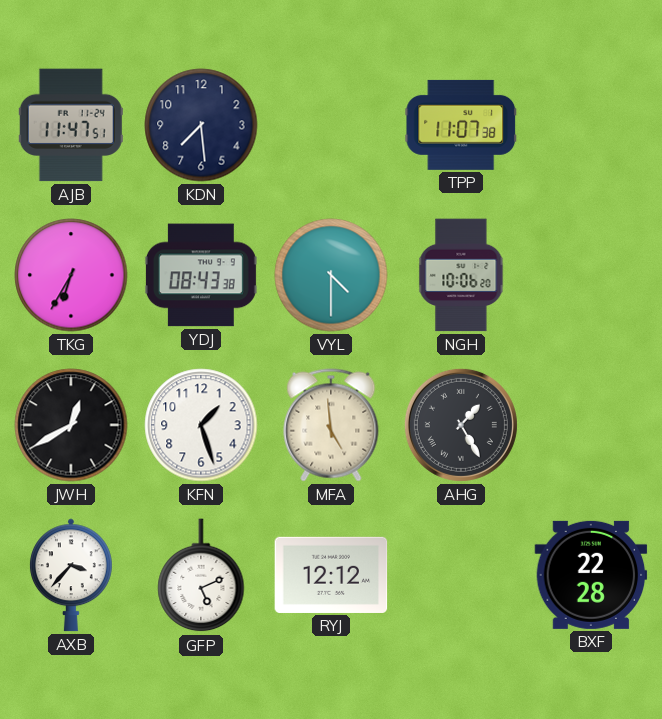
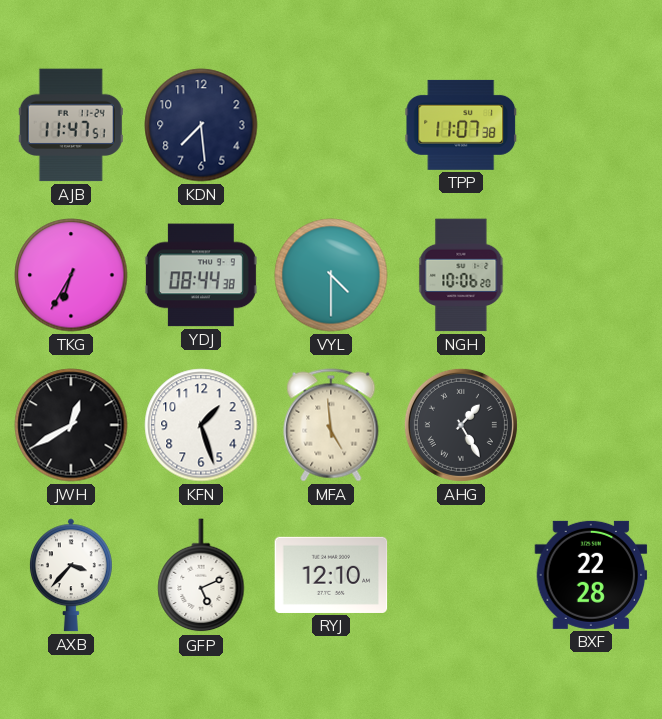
YDJ: 08:43 -> 08:44
RYJ: 12:12 -> 12:10
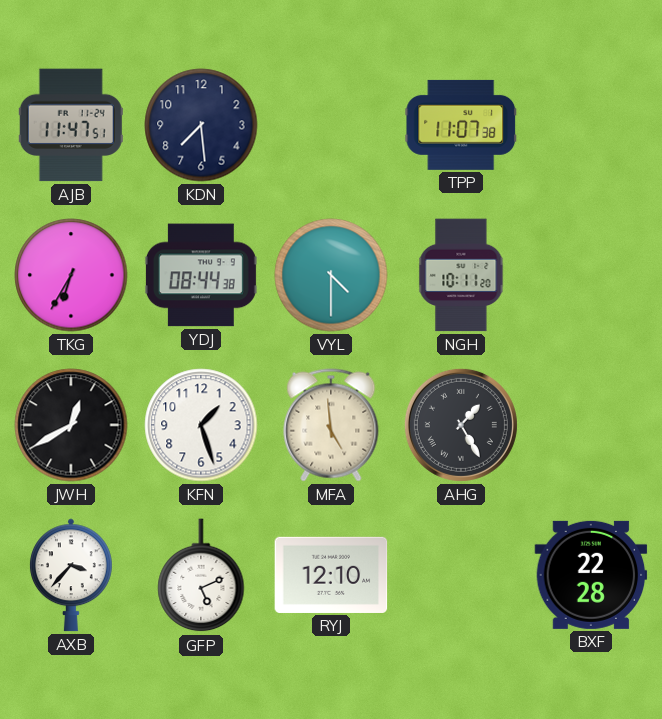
NGH: 10:06 -> 10:11
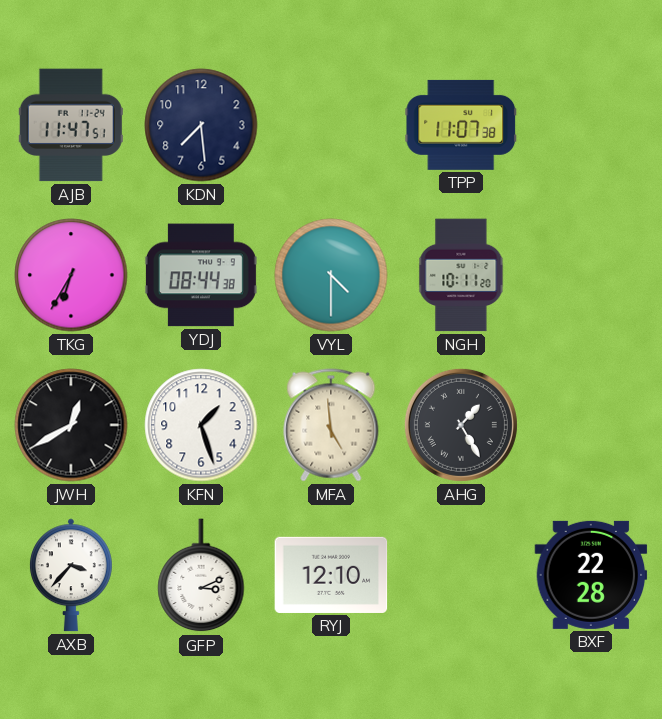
GFP: 5:11 -> 3:11
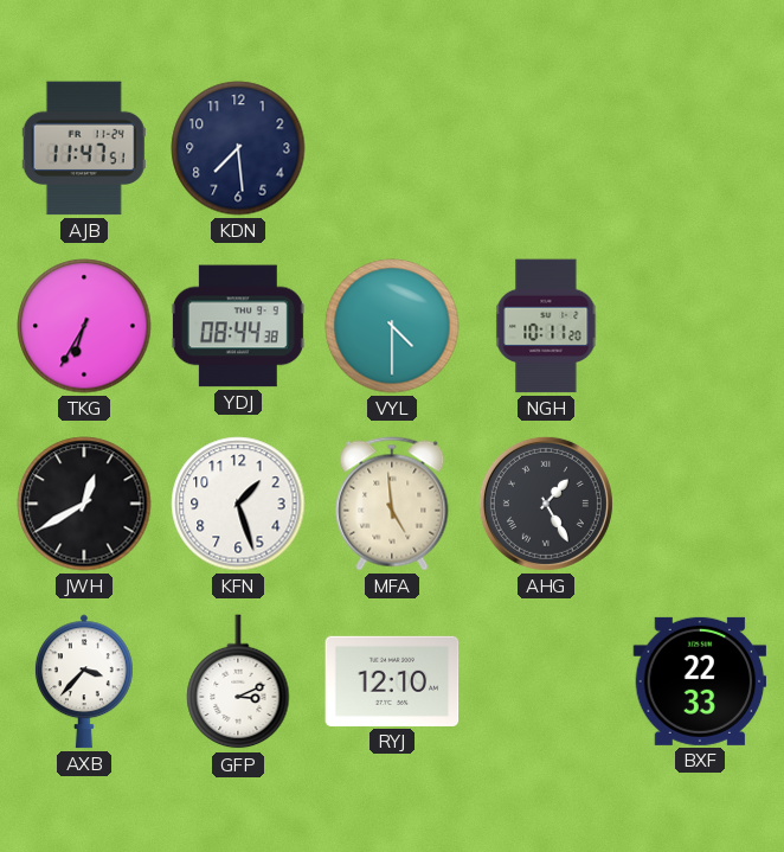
TPP: 11:07 -> none
BXF: 22:28 -> 22:33
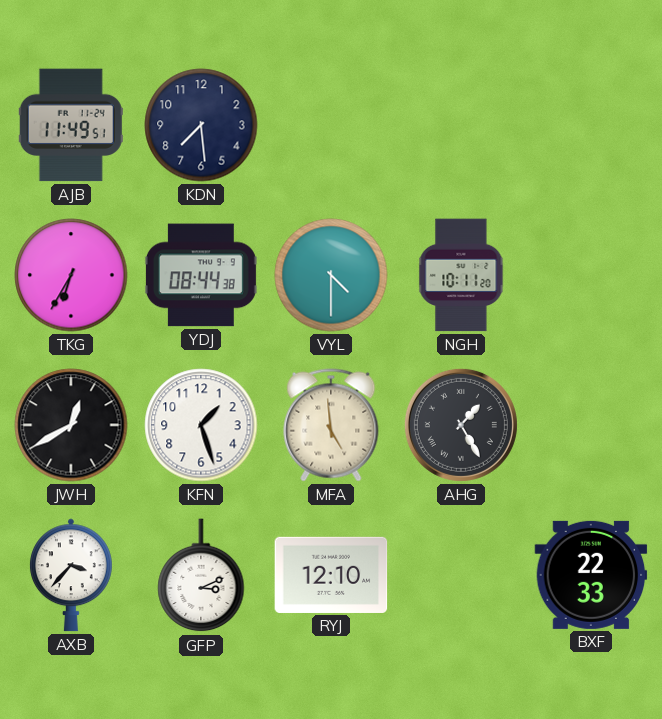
AJB: 11:47 -> 11:49
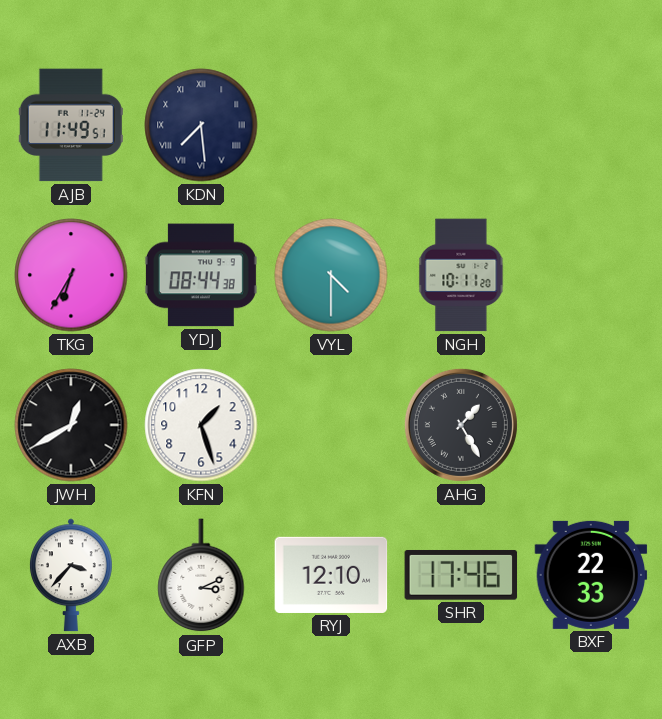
KDN numerals: Arabic -> Roman
MFA: 4:59 -> none
SHR: none -> 17:46
